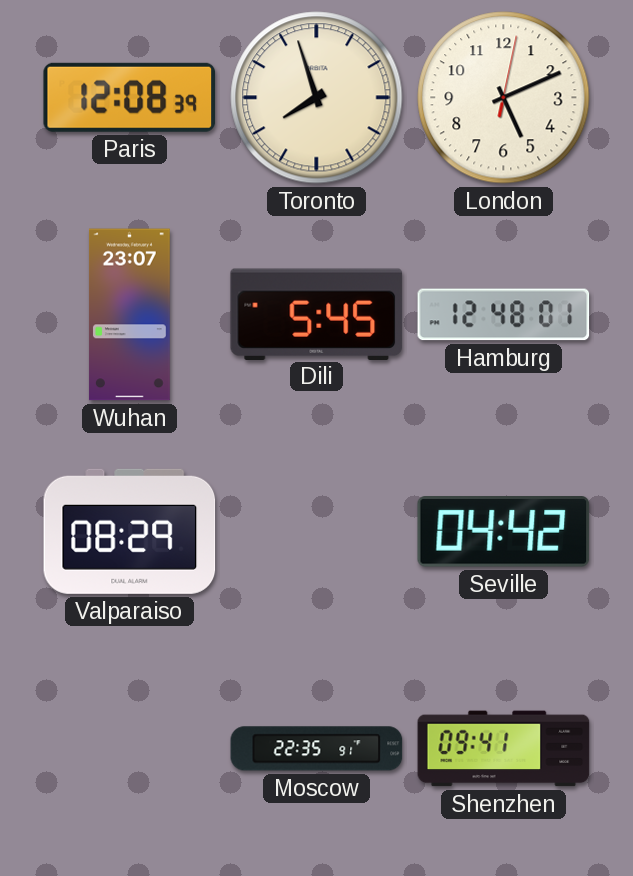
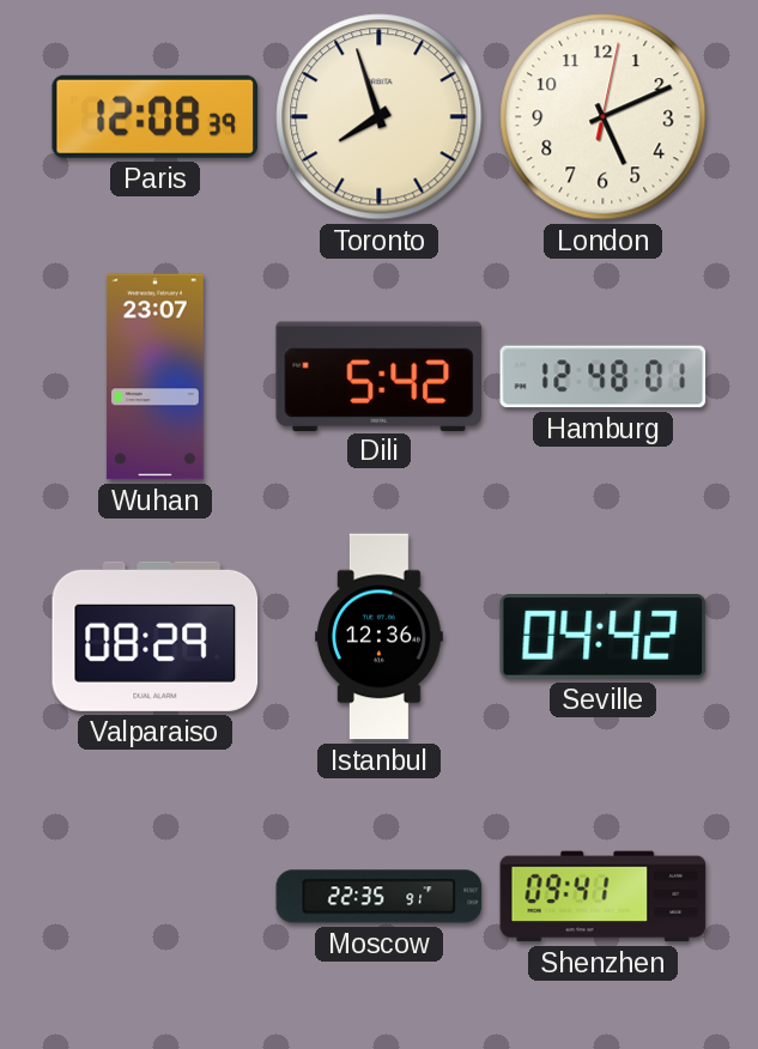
Dili: 5:45 -> 5:42
Istanbul: none -> 12:36
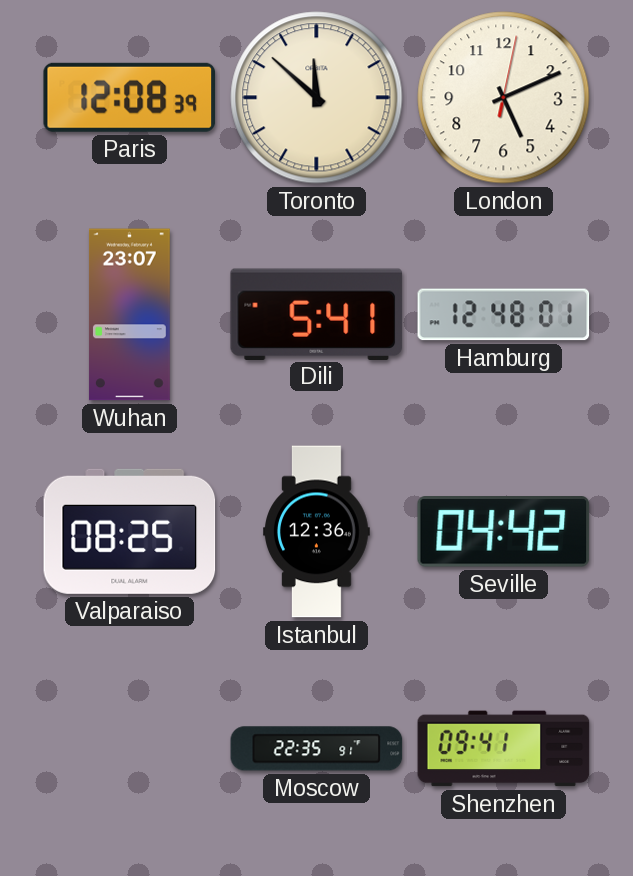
Toronto: 7:57 -> 11:52
Dili: 5:42 -> 5:41
Valparaiso: 08:29 -> 08:25
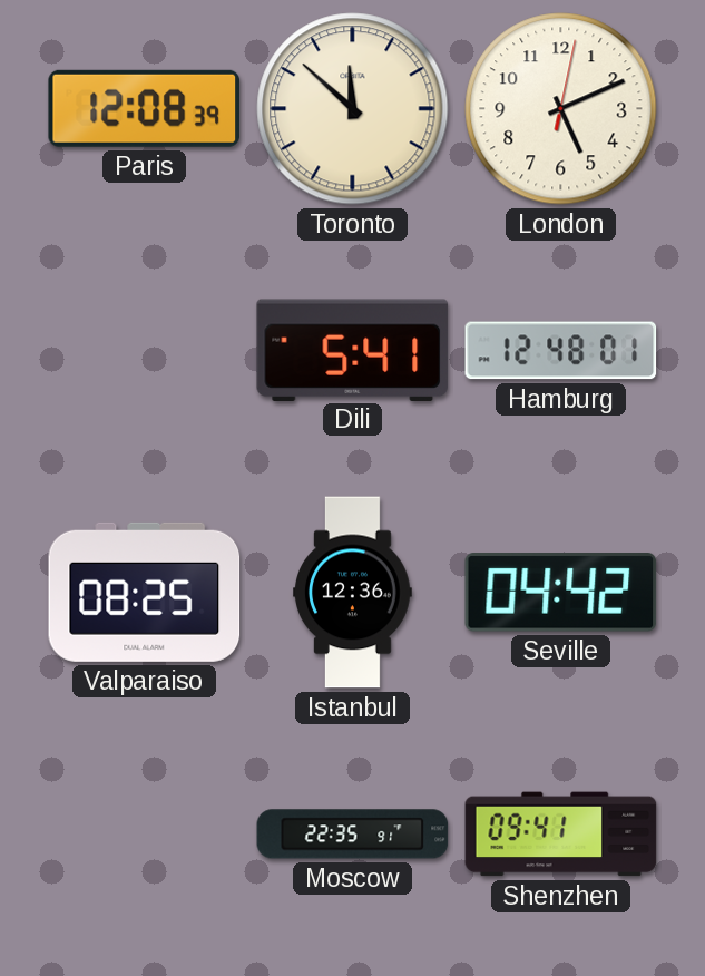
Wuhan: 23:07 -> none
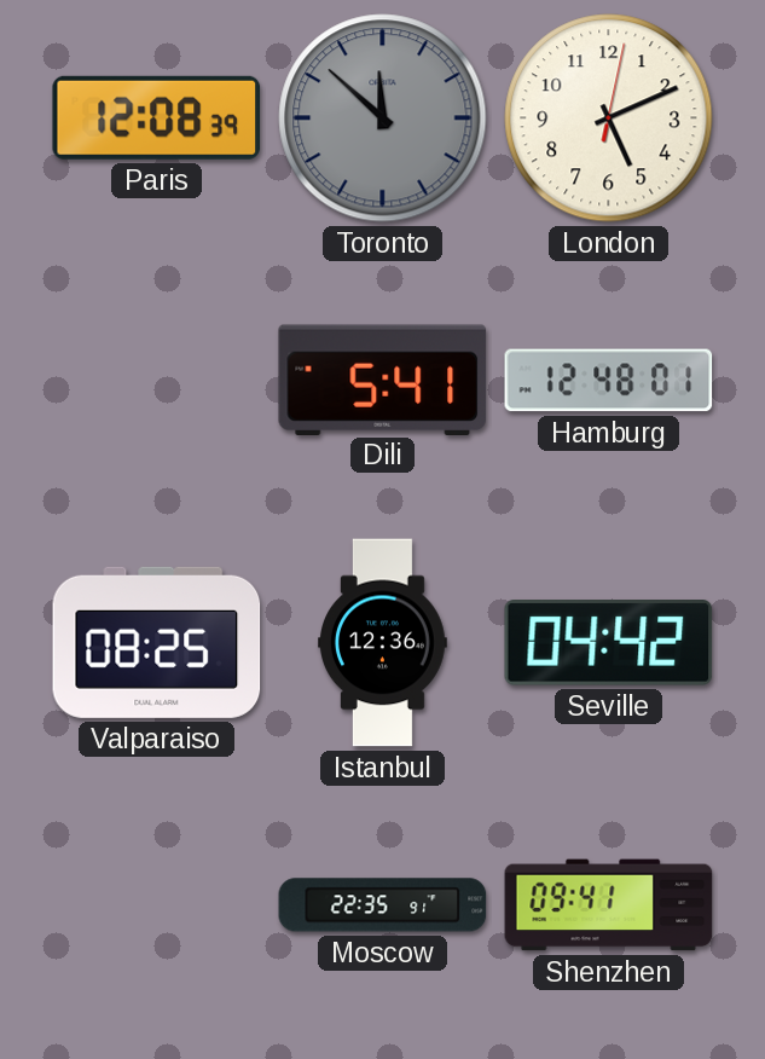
Toronto dial: cream -> grey
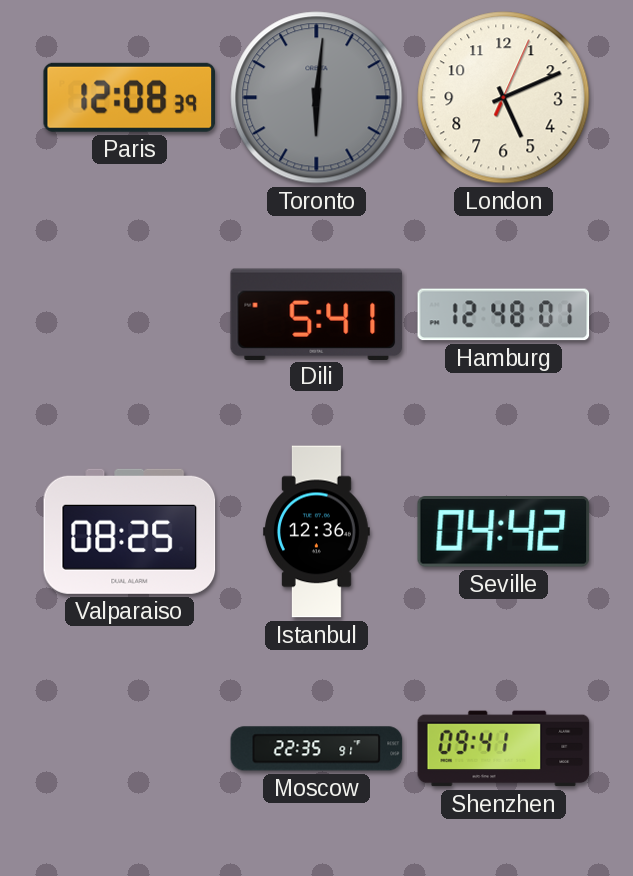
Toronto: 11:52 -> 6:01
London: 5:11:02 -> 5:11:04
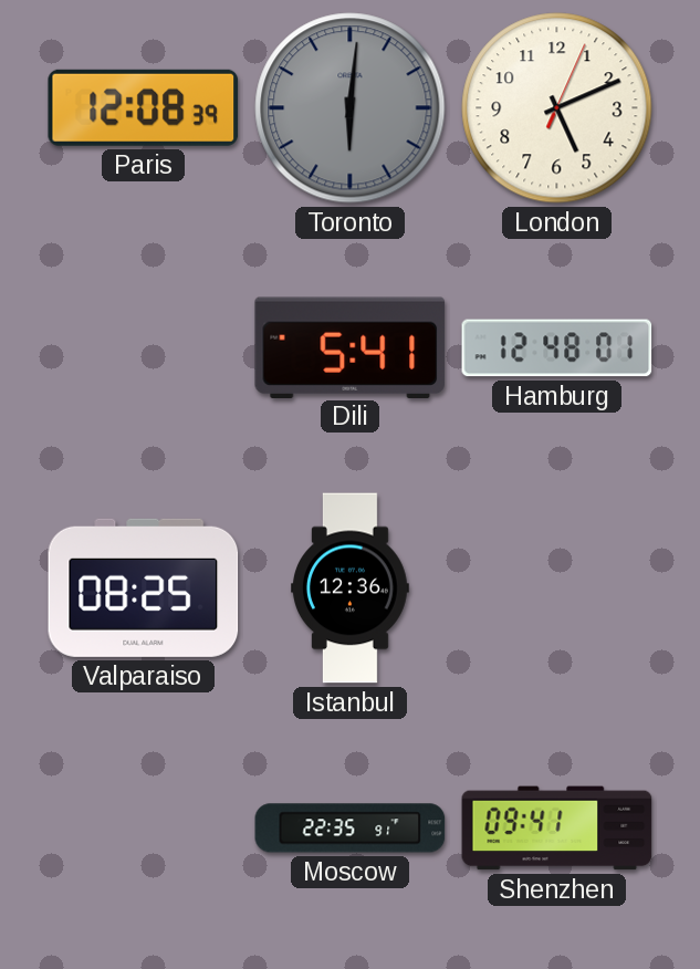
Seville: 04:42 -> none
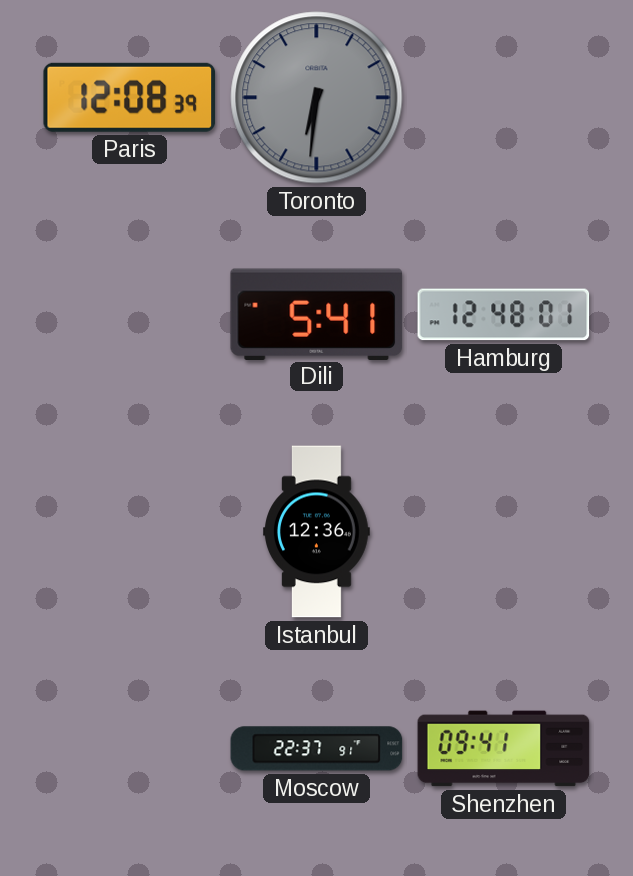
Toronto: 6:01 -> 6:31
London: 5:11 -> none
Valparaiso: 08:25 -> none
Moscow: 22:35 -> 22:37
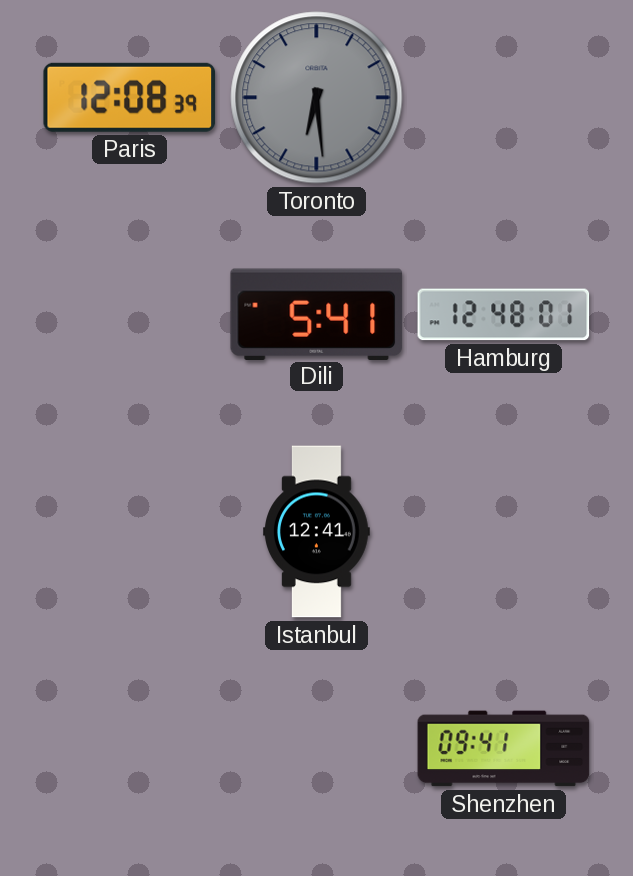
Toronto: 6:31 -> 6:29
Istanbul: 12:36 -> 12:41
Moscow: 22:37 -> none
